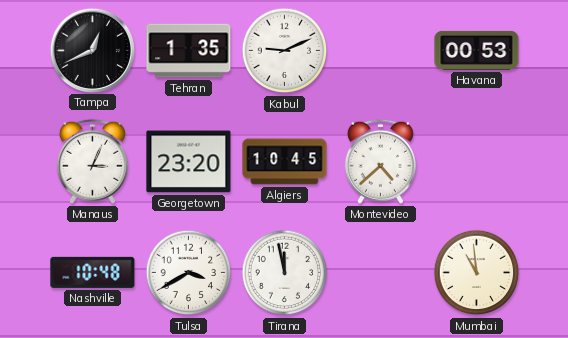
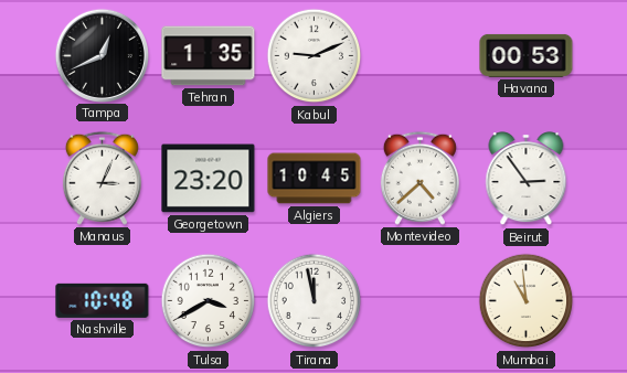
Beirut: none -> 2:54
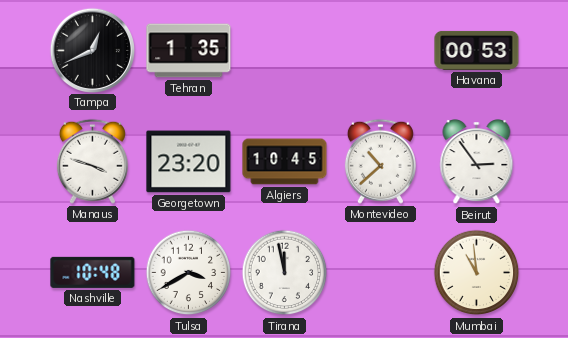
Kabul: 9:11 -> none
Manaus: 3:04 -> 3:48
Montevideo: 4:38 -> 10:38
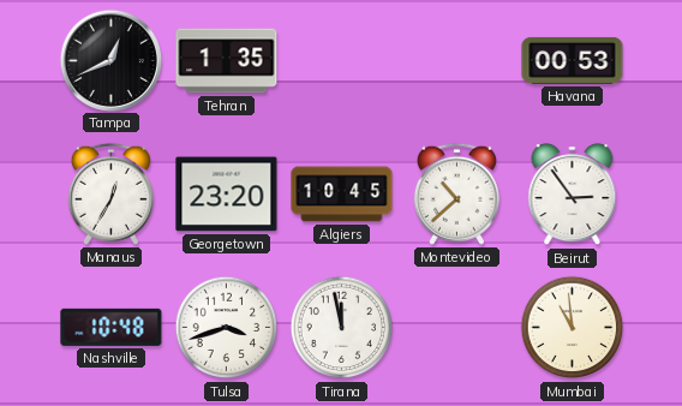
Manaus: 3:48 -> 12:35
Tulsa: 3:40 -> 3:42
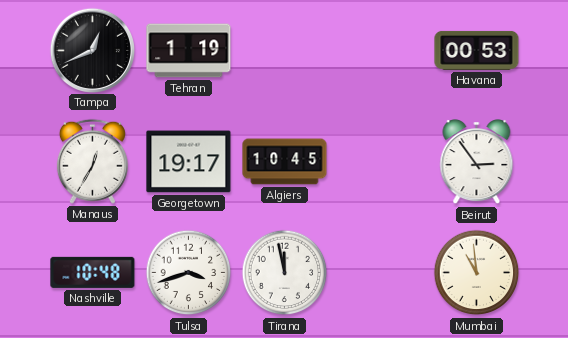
Tehran: 1:35 -> 1:19
Georgetown: 23:20 -> 19:17
Montevideo: 10:38 -> none
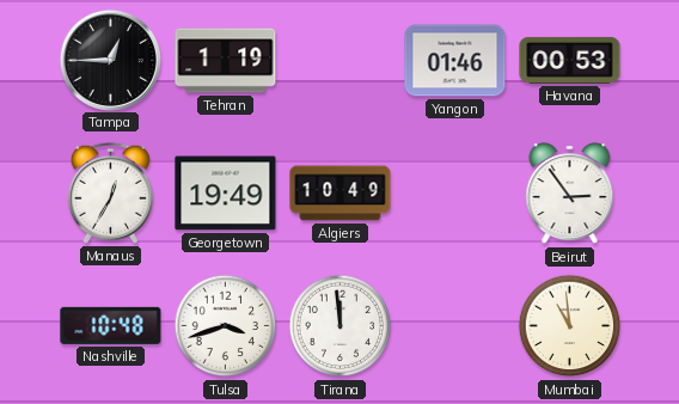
Tampa: 12:41 -> 12:45
Yangon: none -> 01:46
Georgetown: 19:17 -> 19:49
Algiers: 10:45 -> 10:49
Tirana: 11:58 -> 11:59
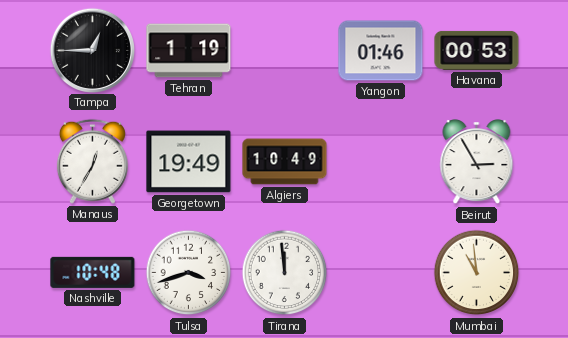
Beirut: 2:54 -> 2:55
